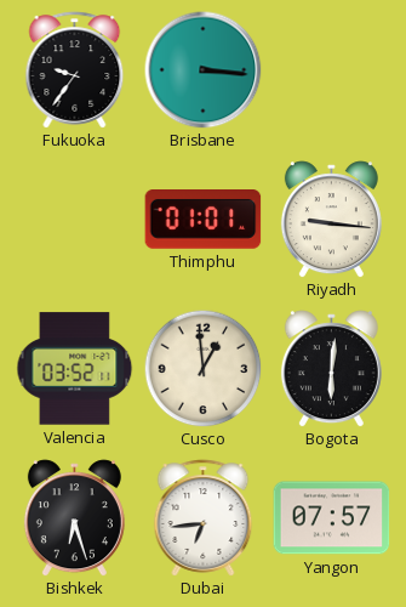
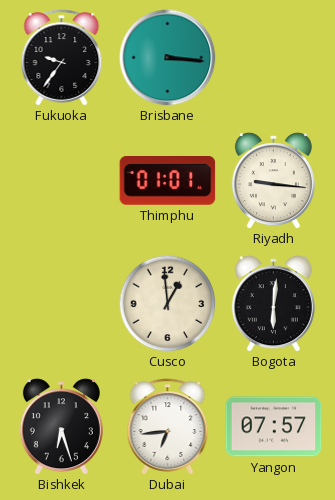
Valencia: 03:52 -> none
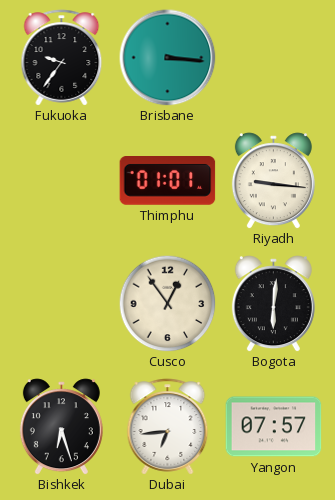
Cusco: 12:59 -> 12:54
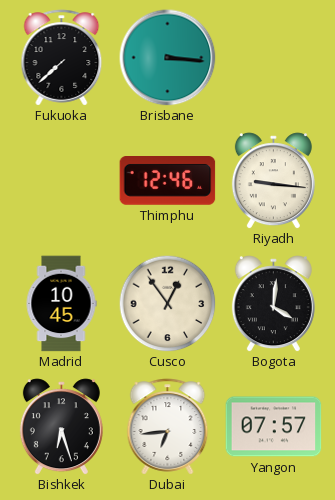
Fukuoka: 9:36 -> 7:38
Thimphu: 01:01 -> 12:46
Madrid: none -> 10:45
Bogota: 6:01 -> 4:01
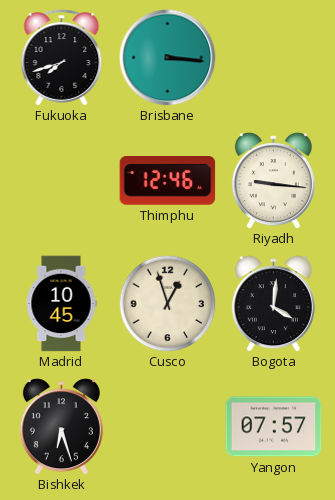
Fukuoka: 7:38 -> 7:42
Cusco: 12:54 -> 12:57
Dubai: 6:44 -> none
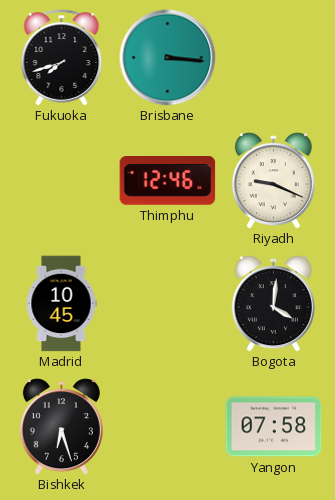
Riyadh: 9:16 -> 9:19
Cusco: 12:57 -> none
Yangon: 07:57 -> 07:58
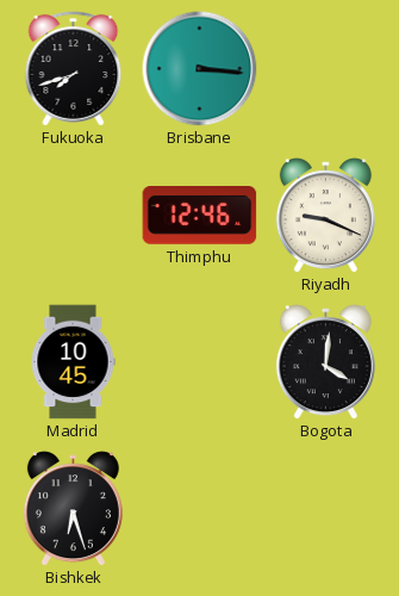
Yangon: 07:58 -> none
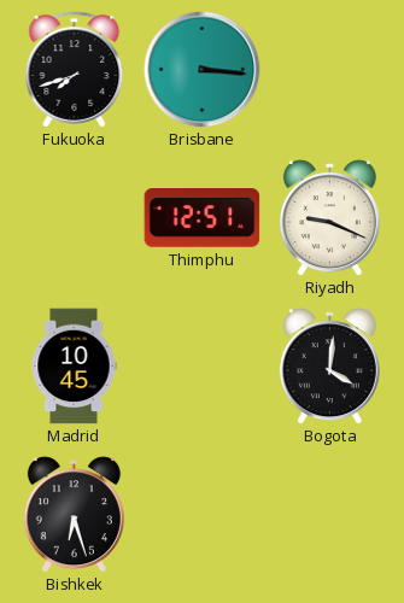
Thimphu: 12:46 -> 12:51
